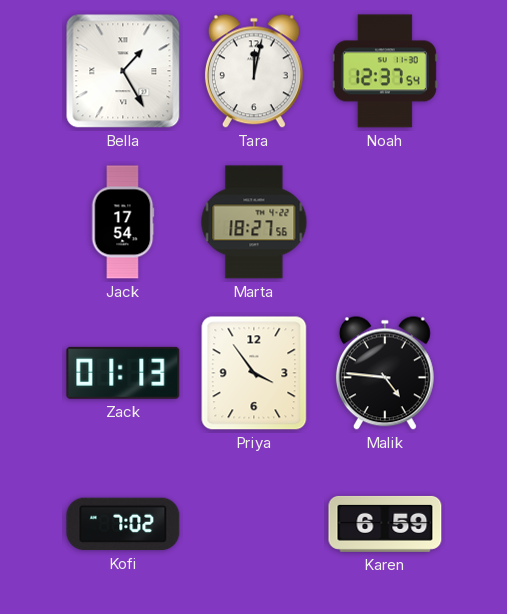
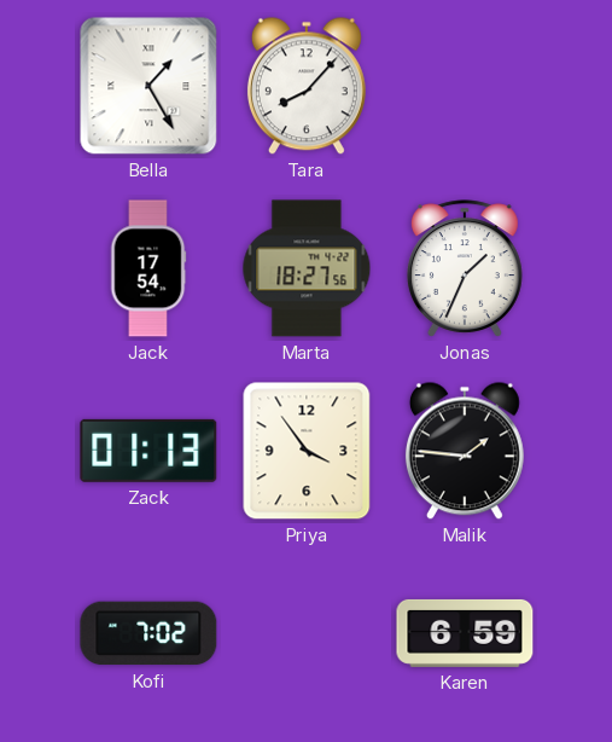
Tara: 12:02 -> 8:07
Noah: 12:37 -> none
Jonas: none -> 1:34
Malik: 4:46 -> 1:46
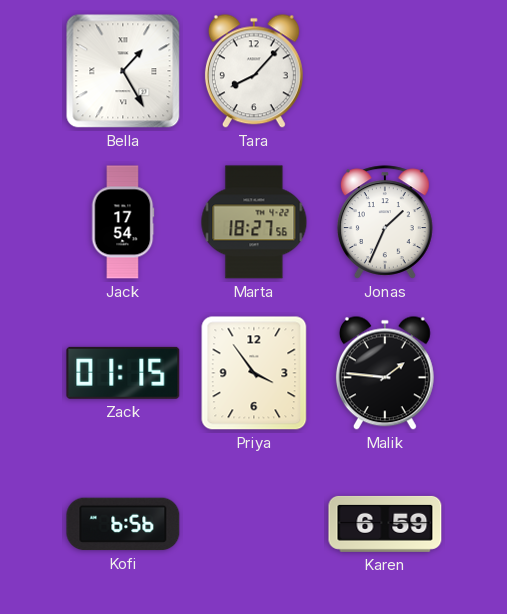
Zack: 01:13 -> 01:15
Kofi: 7:02 -> 6:56
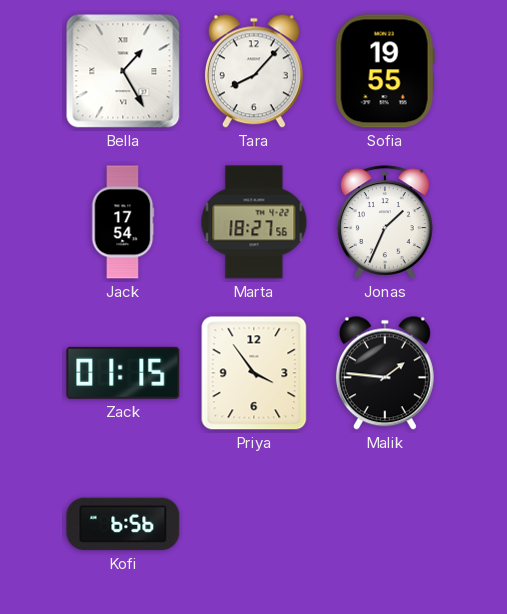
Sofia: none -> 19:55
Karen: 6:59 -> none
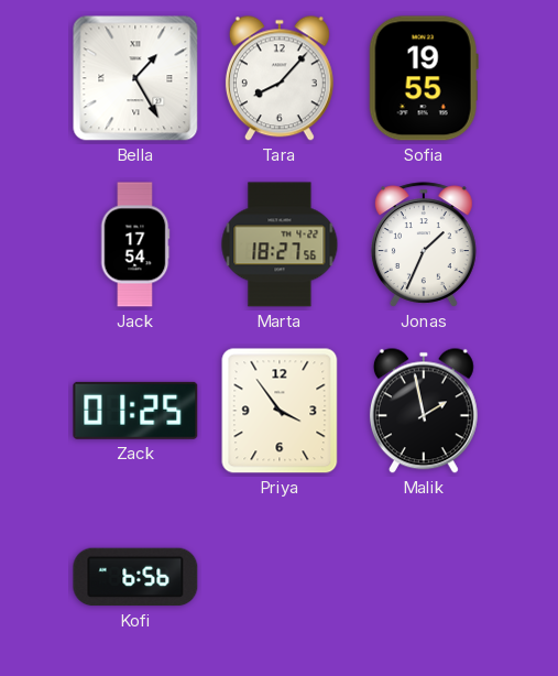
Zack: 01:15 -> 01:25
Malik: 1:46 -> 1:58
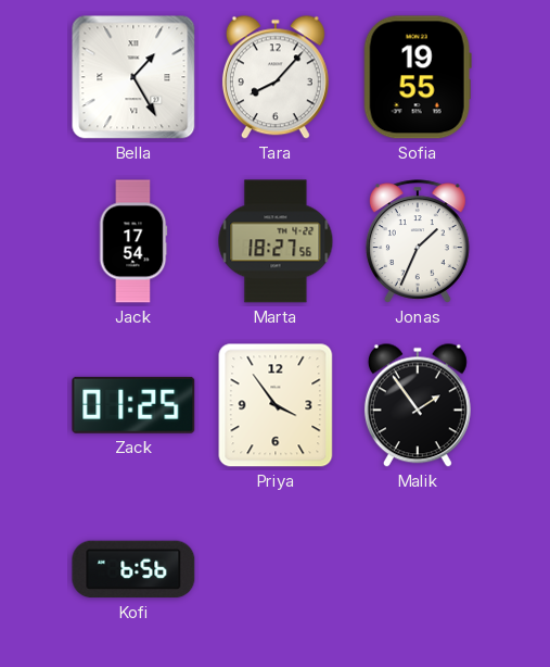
Malik: 1:58 -> 1:54
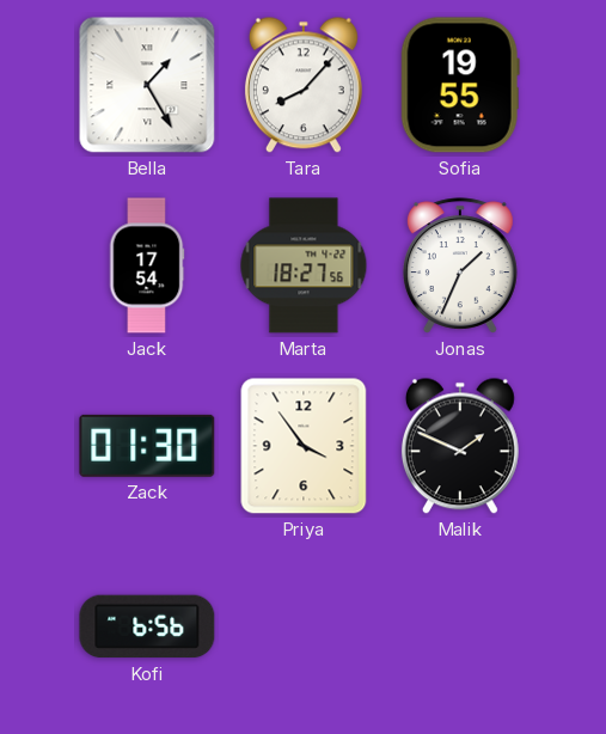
Zack: 01:25 -> 01:30
Malik: 1:54 -> 1:49
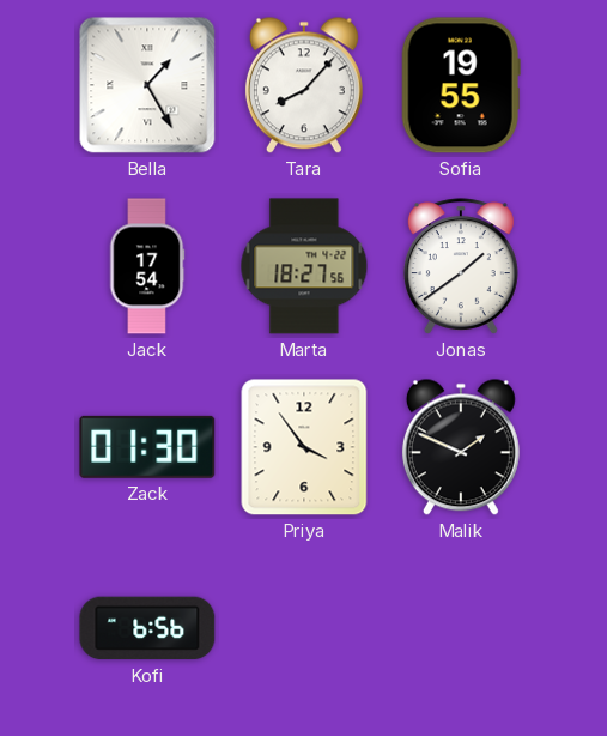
Jonas: 1:34 -> 1:39
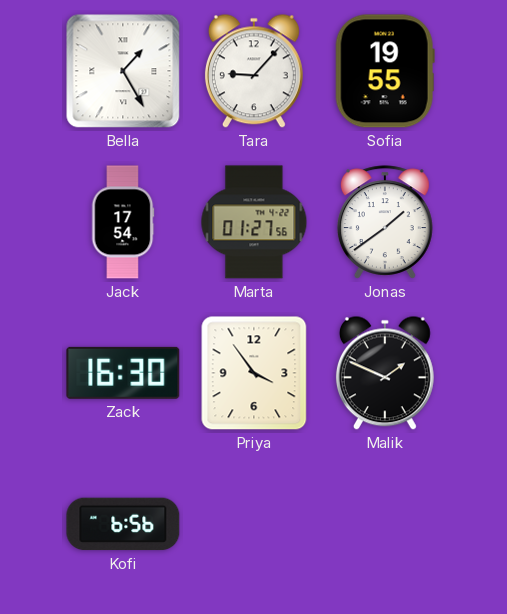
Tara: 8:07 -> 9:07
Marta: 18:27 -> 01:27
Zack: 01:30 -> 16:30
